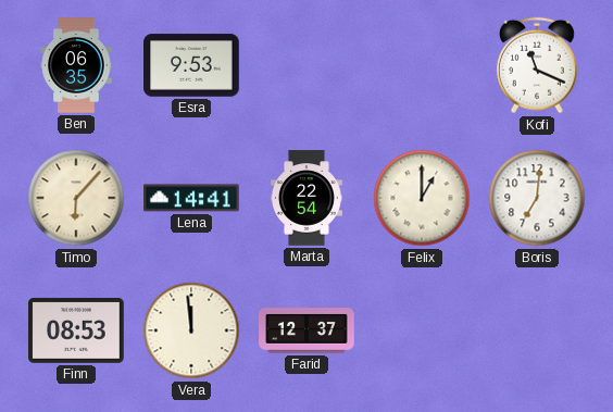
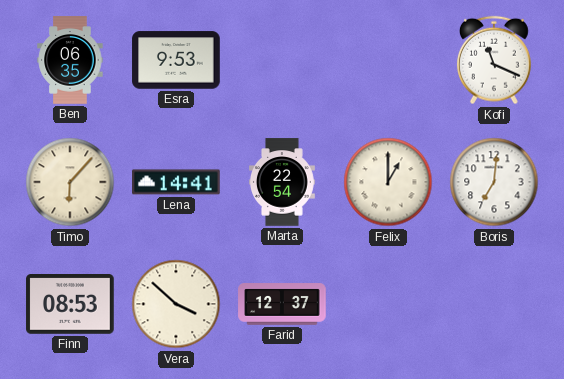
Vera: 11:59 -> 3:52
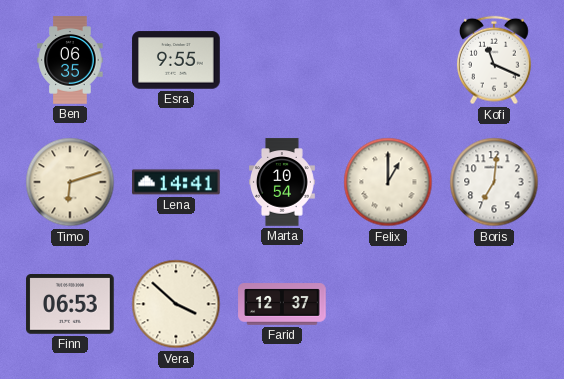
Esra: 9:53 -> 9:55
Timo: 6:07 -> 6:12
Marta: 22:54 -> 10:54
Finn: 08:53 -> 06:53
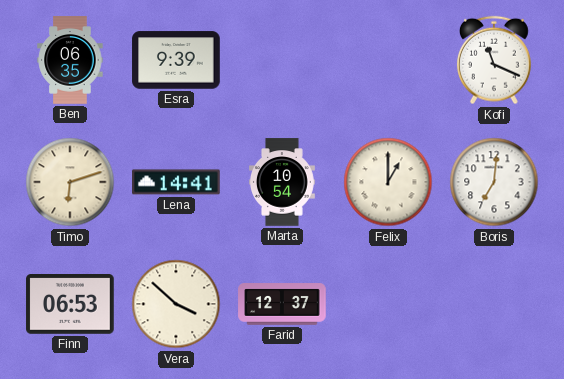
Esra: 9:55 -> 9:39
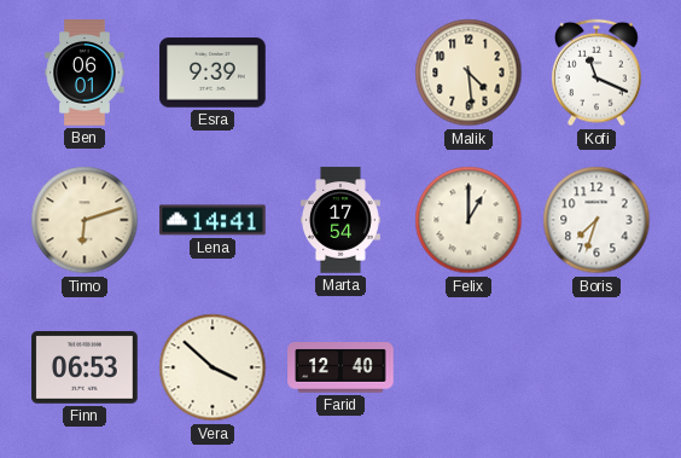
Ben: 06:35 -> 06:01
Malik: none -> 4:29
Marta: 10:54 -> 17:54
Boris: 7:01 -> 7:33
Farid: 12:37 -> 12:40
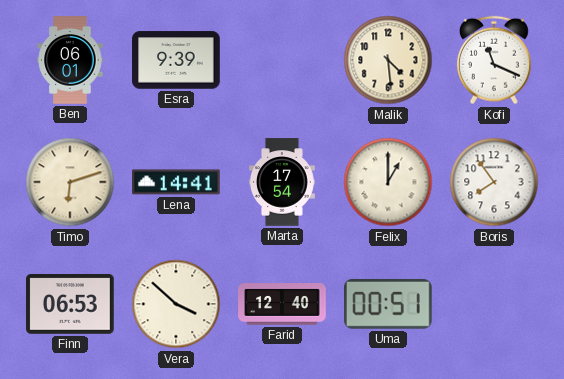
Boris: 7:33 -> 7:54
Uma: none -> 00:51
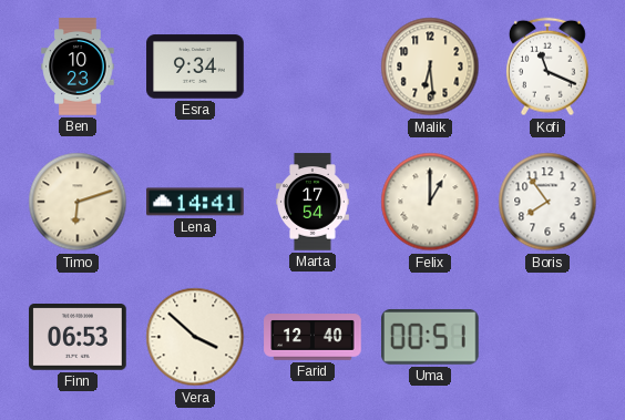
Ben: 06:01 -> 10:23
Esra: 9:39 -> 9:34
Malik: 4:29 -> 6:29
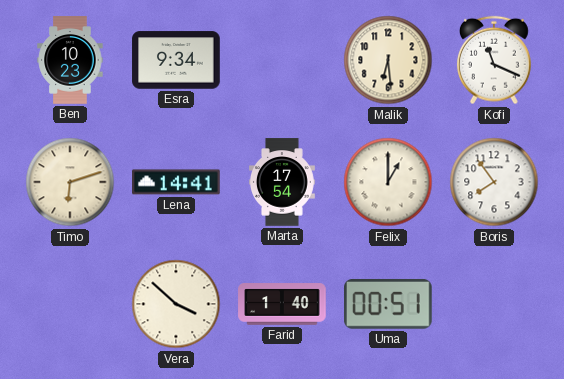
Finn: 06:53 -> none
Farid: 12:40 -> 1:40
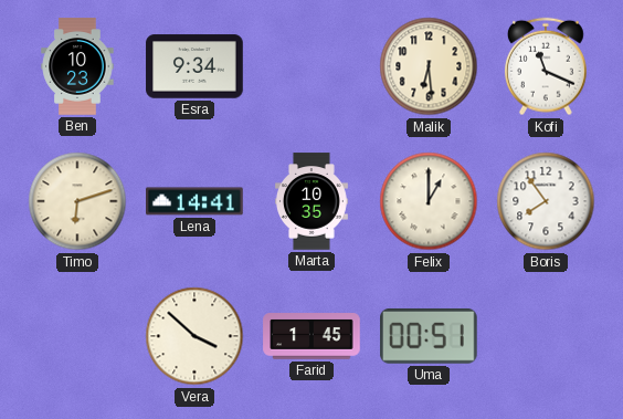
Marta: 17:54 -> 10:35
Farid: 1:40 -> 1:45
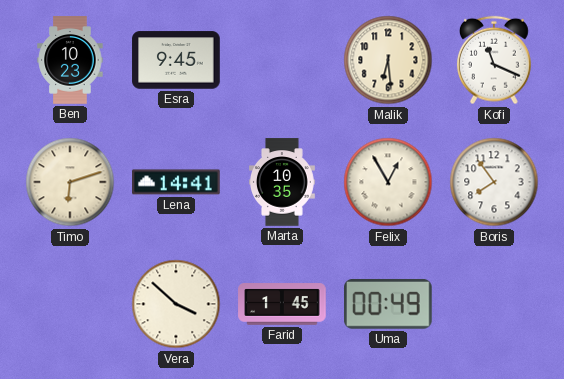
Esra: 9:34 -> 9:45
Felix: 1:00 -> 12:55
Uma: 00:51 -> 00:49
